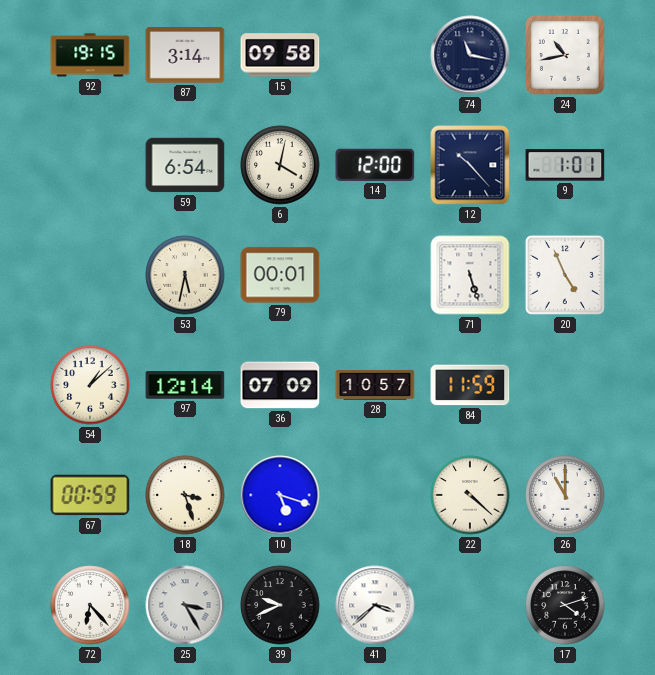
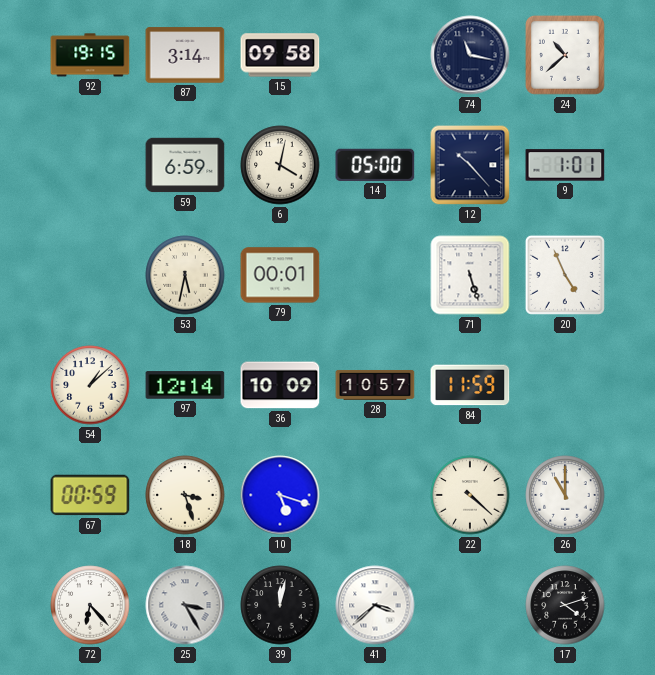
24: 10:43 -> 10:38
59: 6:54 -> 6:59
14: 12:00 -> 05:00
36: 07:09 -> 10:09
39: 9:41 -> 12:02
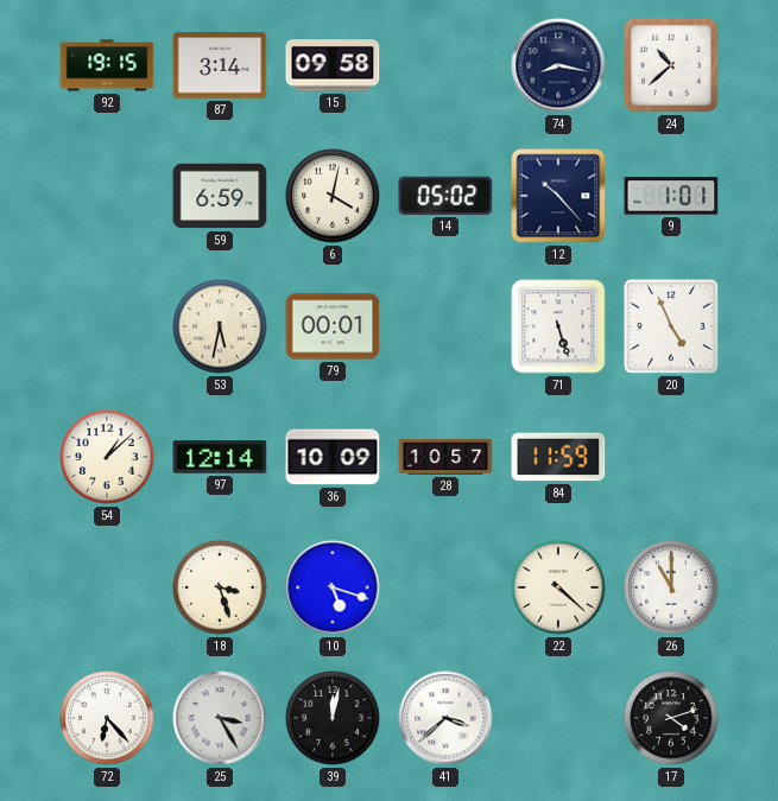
74: 11:17 -> 8:17
14: 05:00 -> 05:02
67: 00:59 -> none
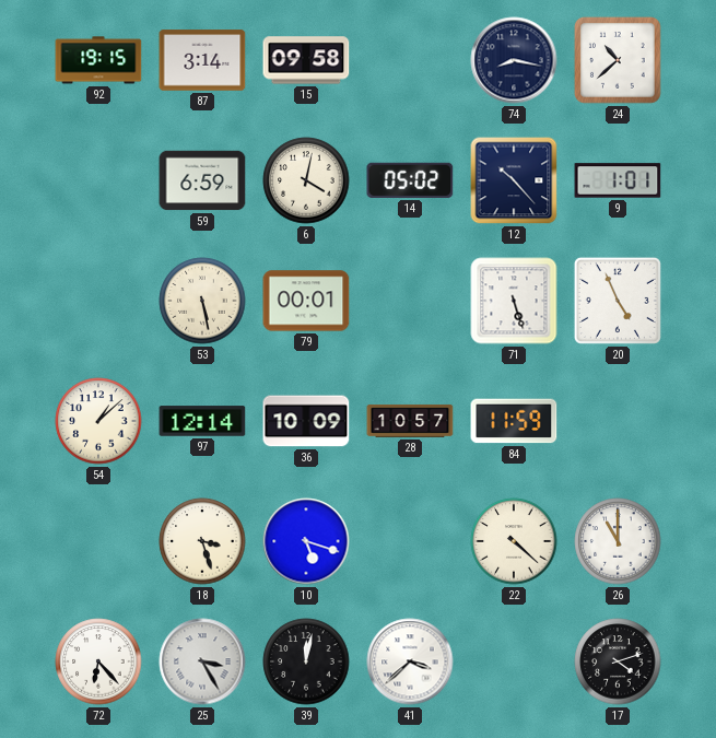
53: 5:32 -> 5:28
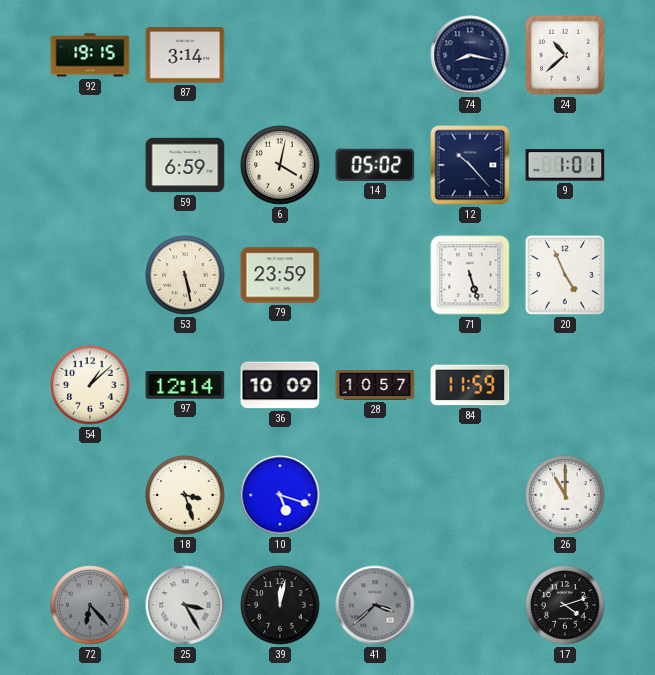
15: 09:58 -> none
79: 00:01 -> 23:59
22: 4:22 -> none
72 dial: white -> grey
41 dial: white -> grey
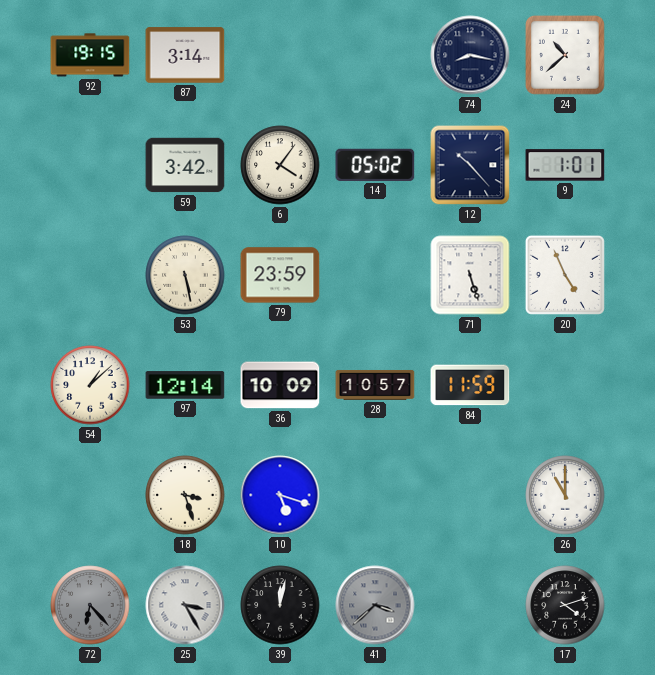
59: 6:59 -> 3:42
6: 4:02 -> 4:06
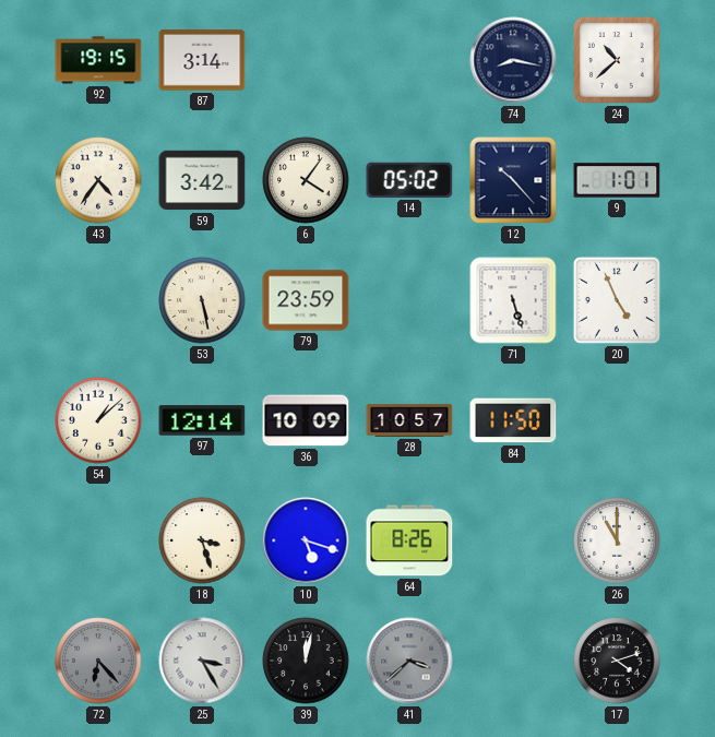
43: none -> 4:36
84: 11:59 -> 11:50
64: none -> 8:26
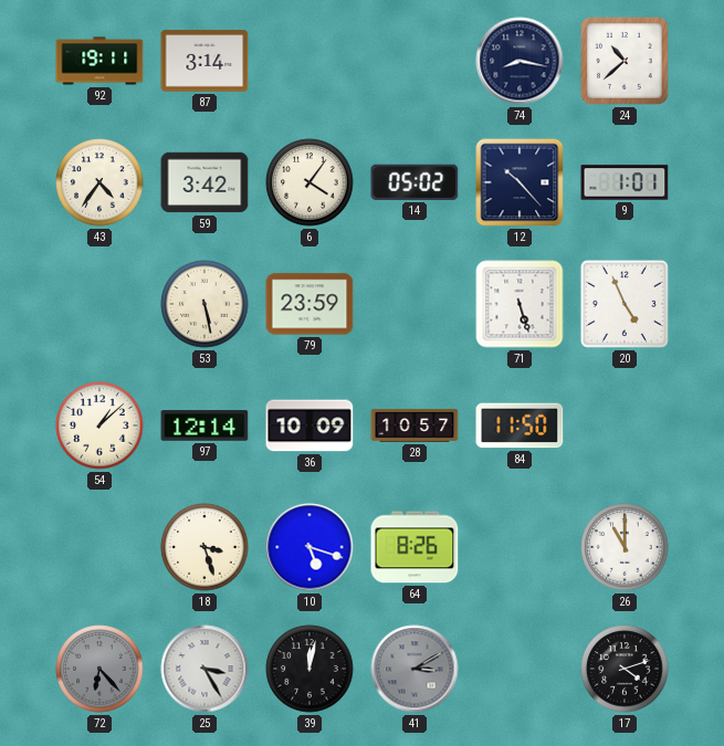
92: 19:15 -> 19:11
41: 3:38 -> 3:10
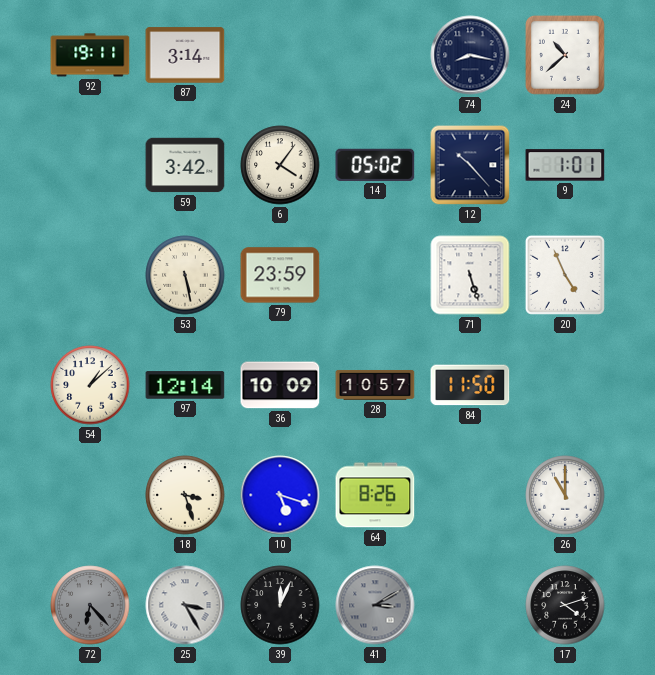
43: 4:36 -> none
39: 12:02 -> 12:04
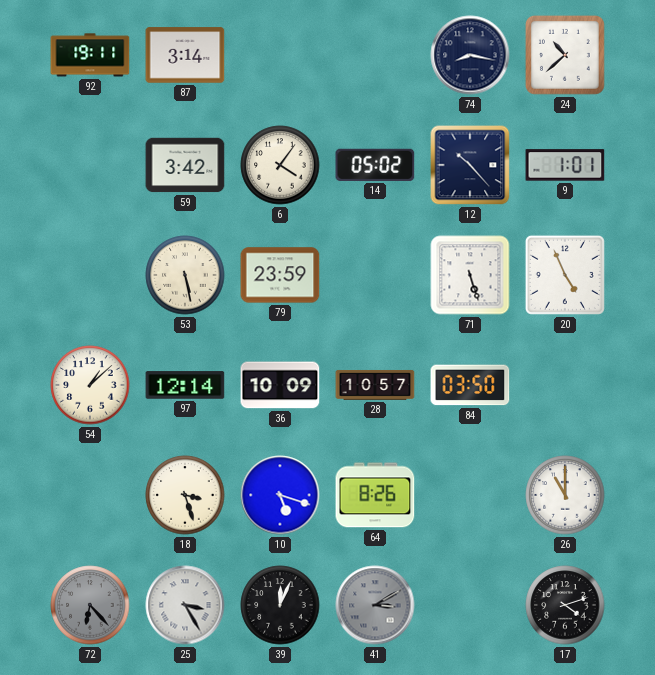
84: 11:50 -> 03:50
